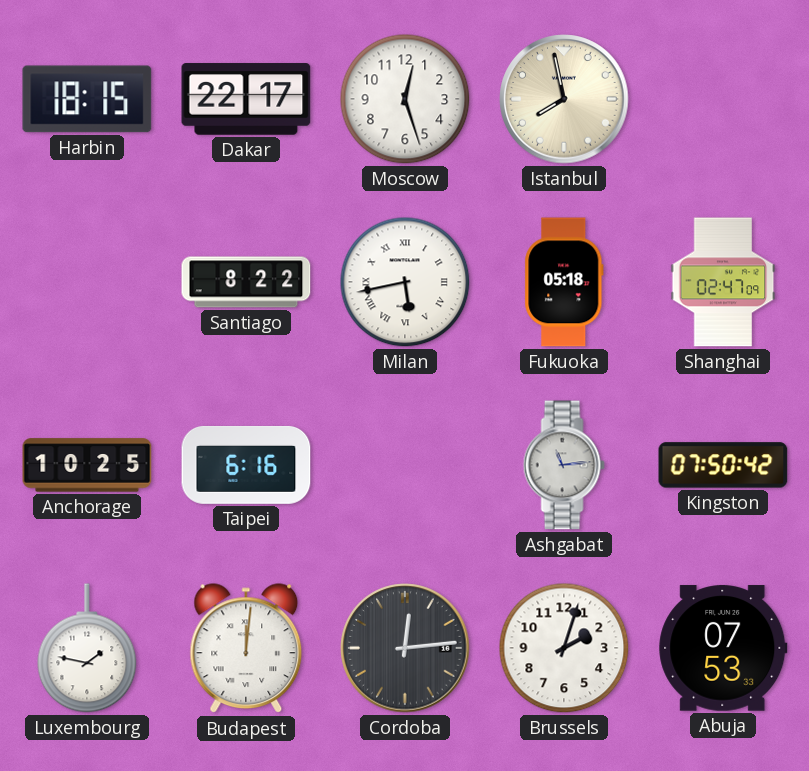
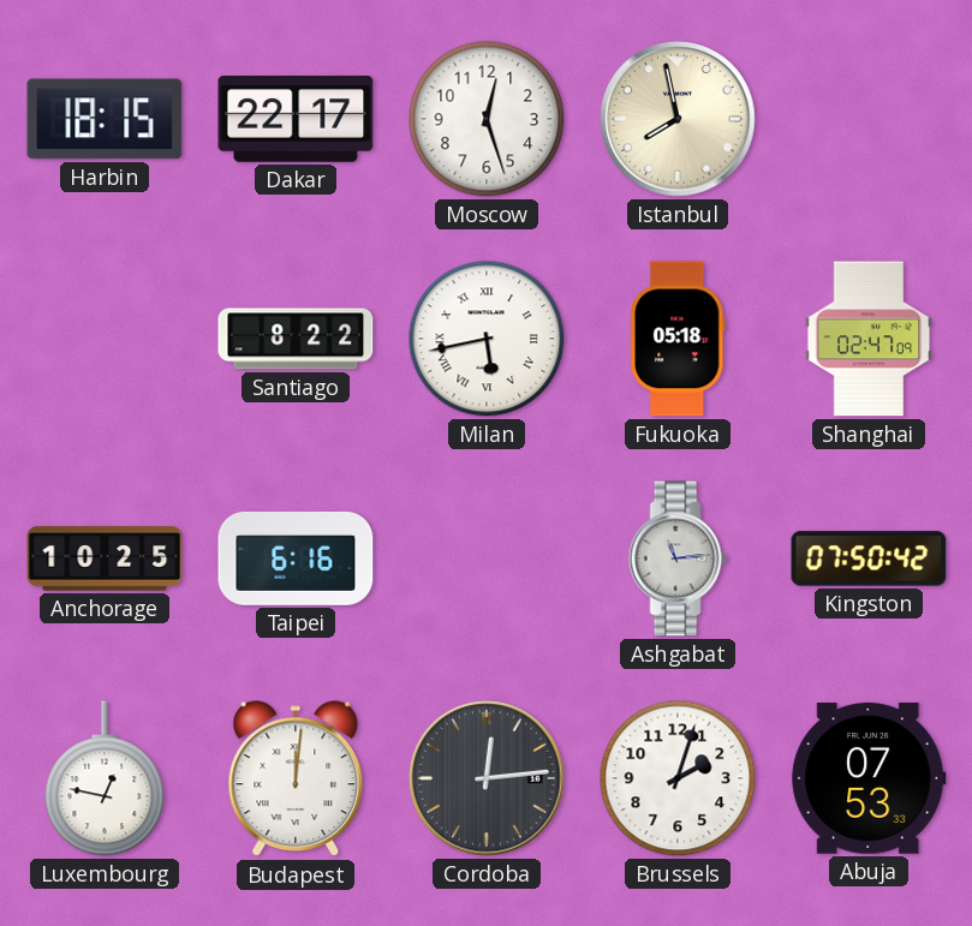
Luxembourg: 1:47 -> 12:47
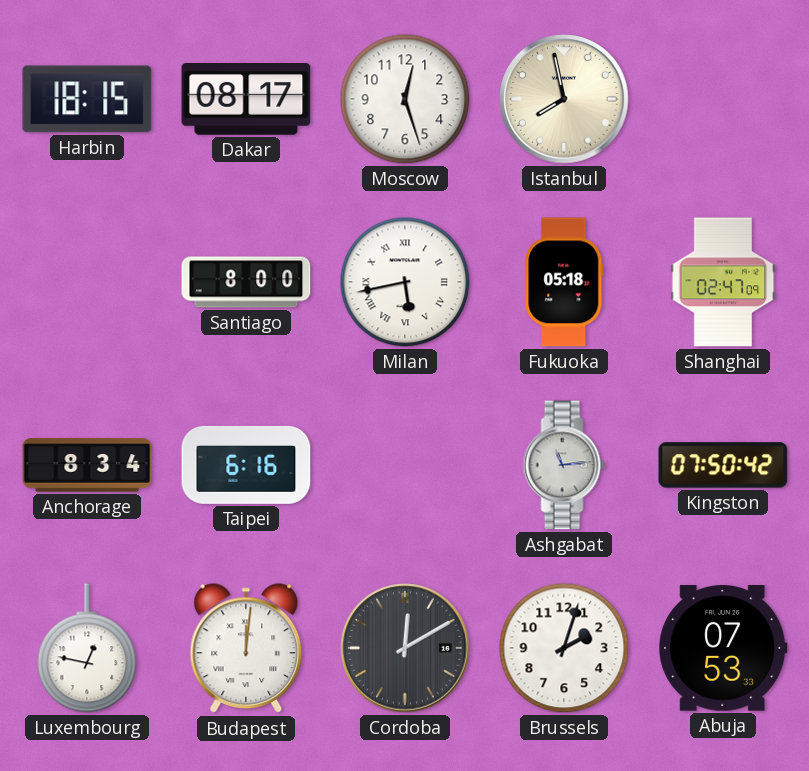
Dakar: 22:17 -> 08:17
Santiago: 8:22 -> 8:00
Anchorage: 10:25 -> 8:34
Cordoba: 12:14 -> 12:10
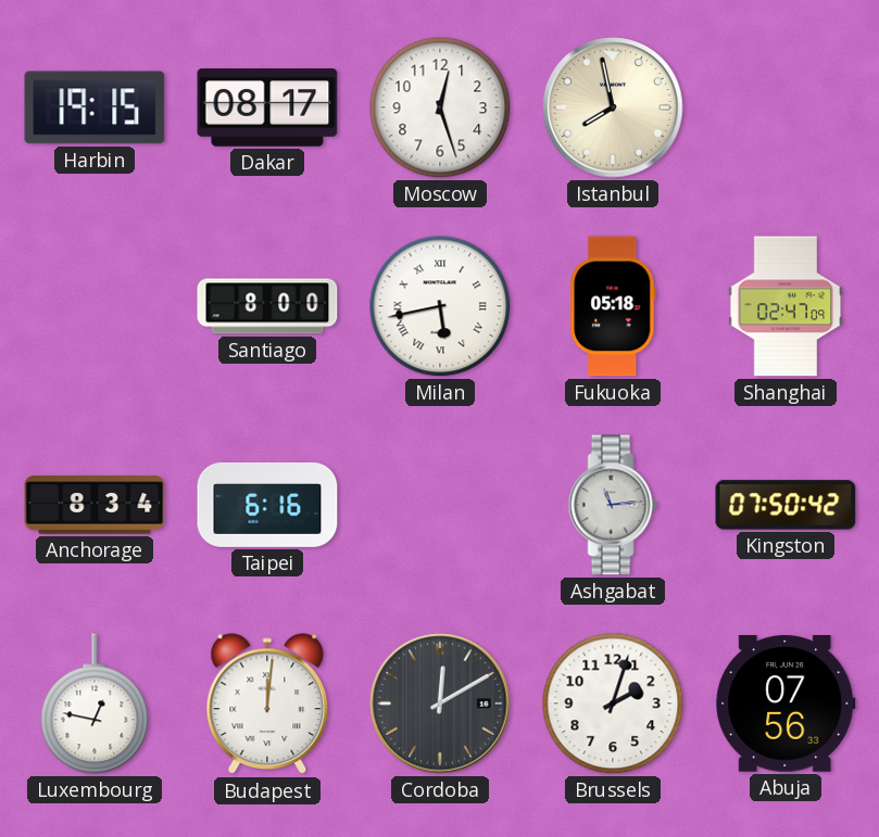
Harbin: 18:15 -> 19:15
Abuja: 07:53 -> 07:56
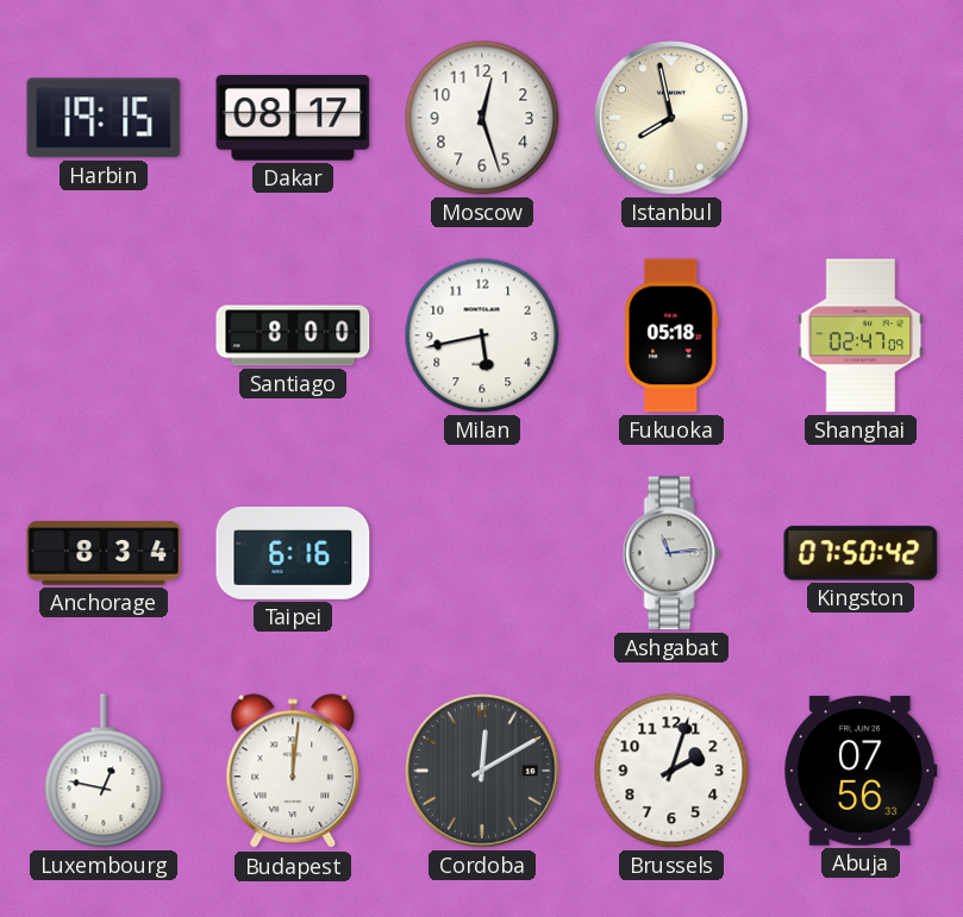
Milan numerals: Roman -> Arabic
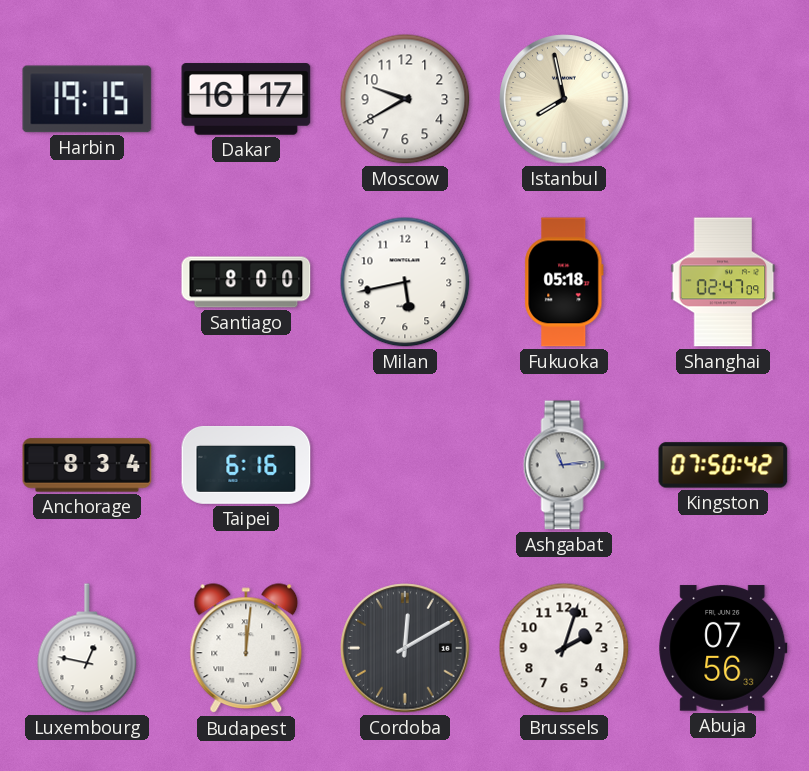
Dakar: 08:17 -> 16:17
Moscow: 12:27 -> 9:40
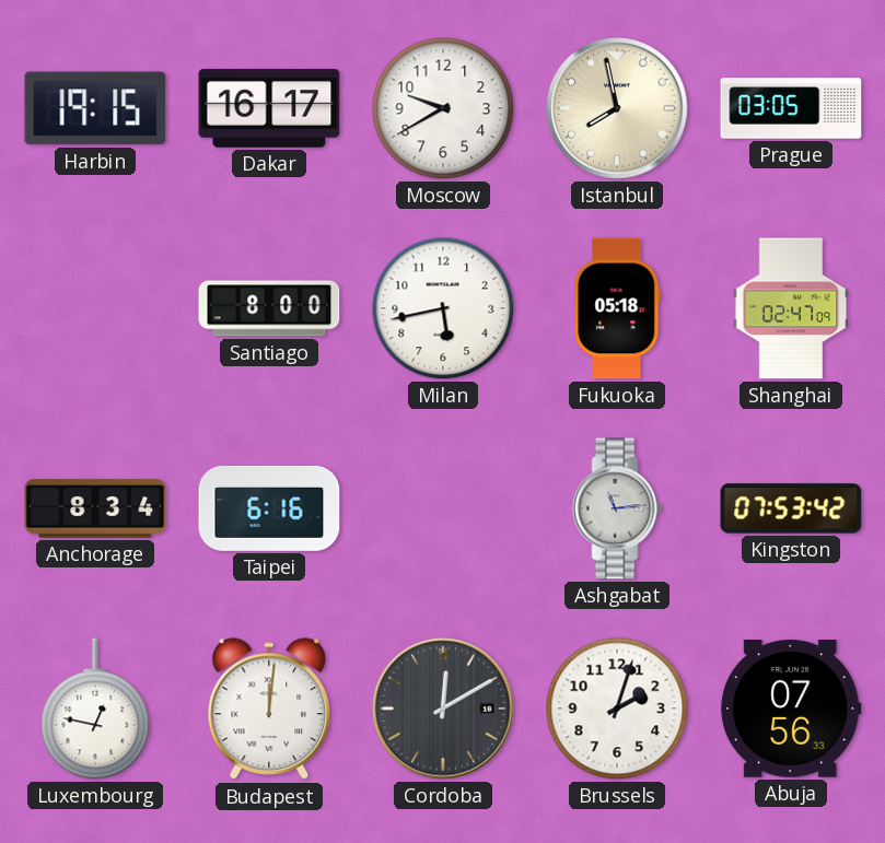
Prague: none -> 03:05
Kingston: 07:50 -> 07:53
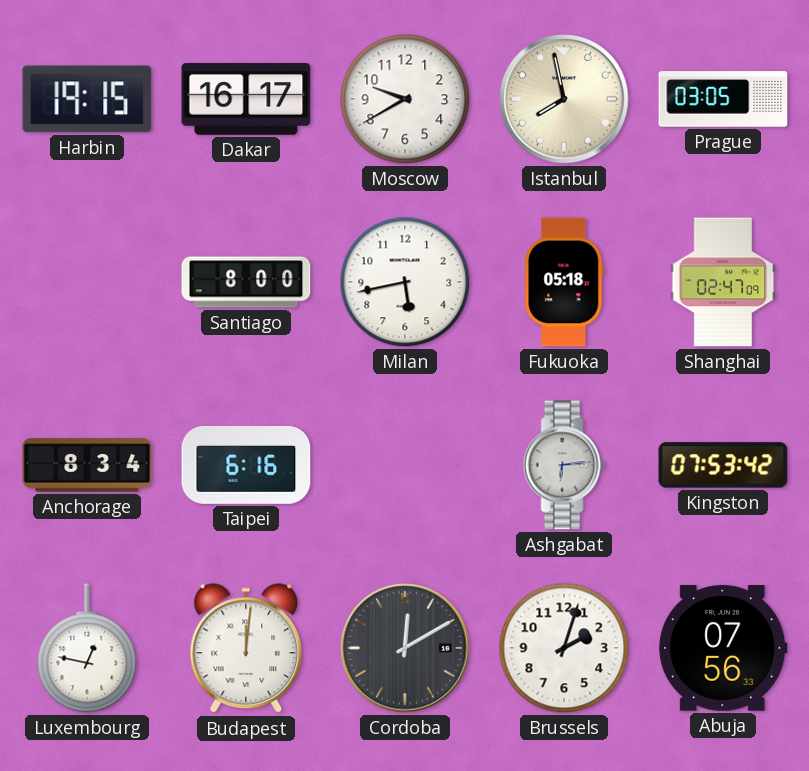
Ashgabat: 11:14 -> 6:14
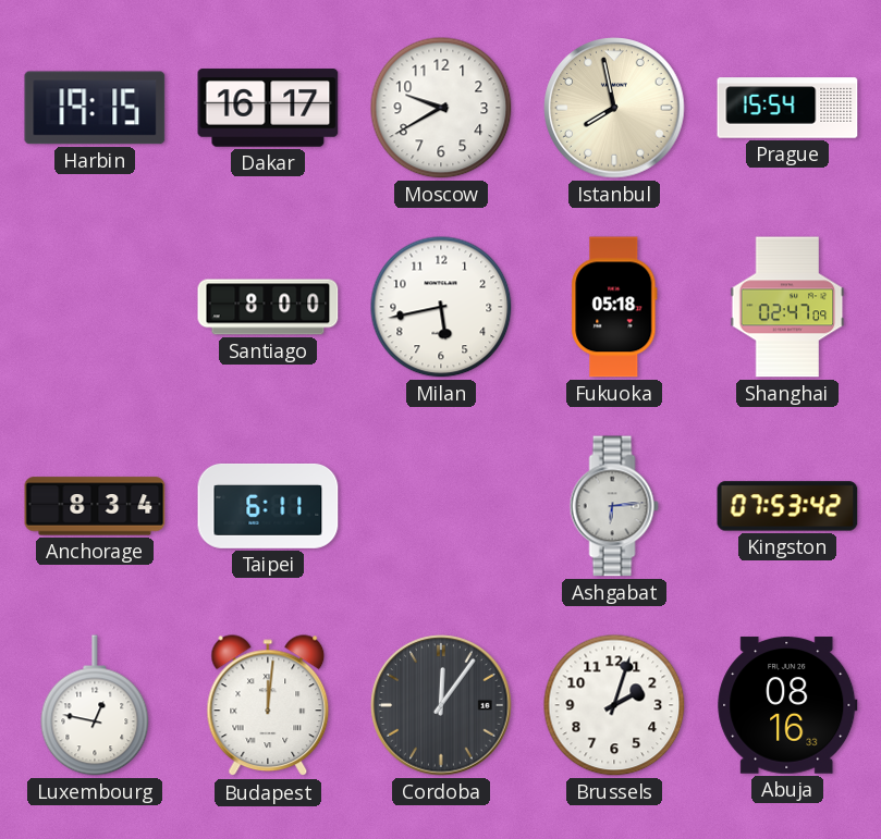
Prague: 03:05 -> 15:54
Taipei: 6:16 -> 6:11
Cordoba: 12:10 -> 12:06
Abuja: 07:56 -> 08:16
